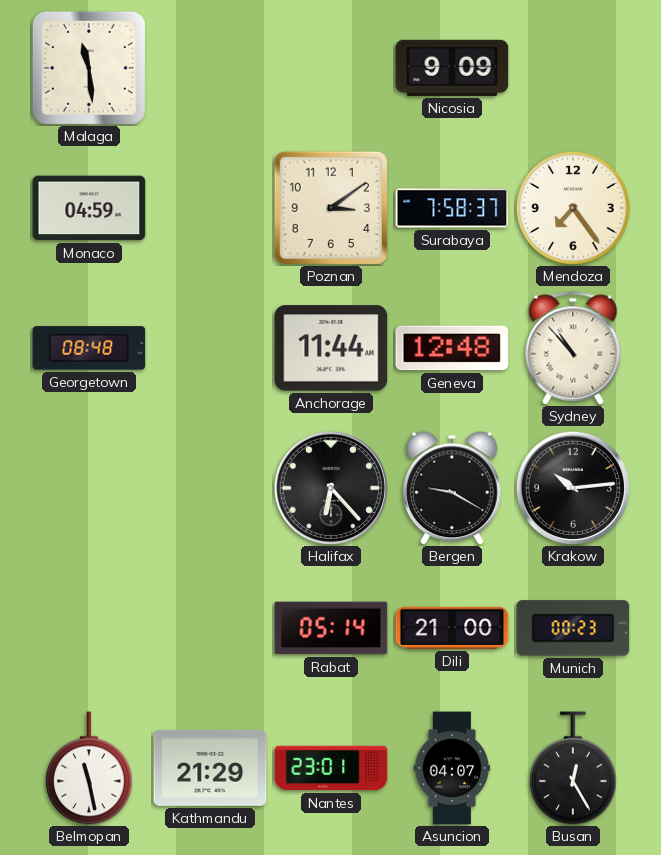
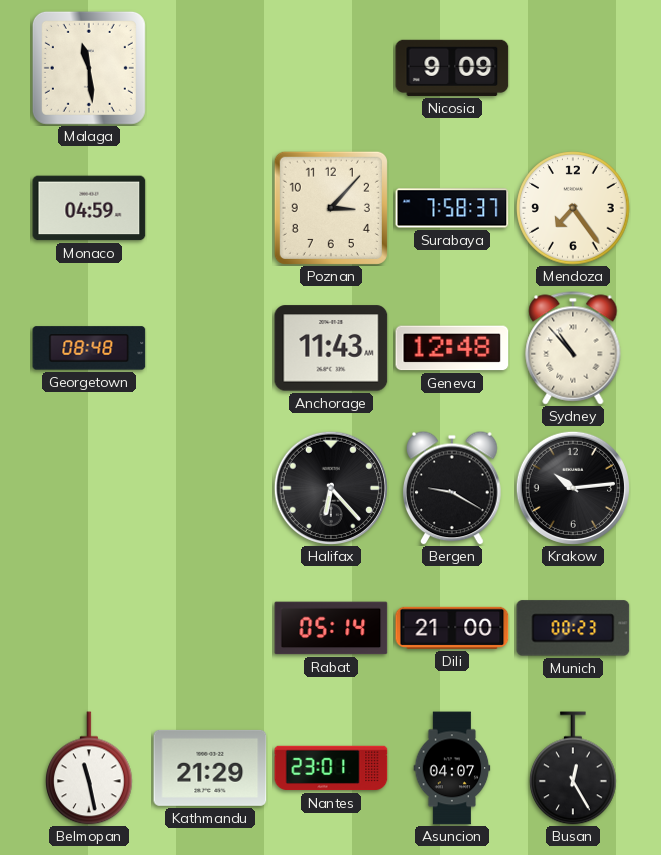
Poznan: 3:09 -> 3:07
Anchorage: 11:44 -> 11:43
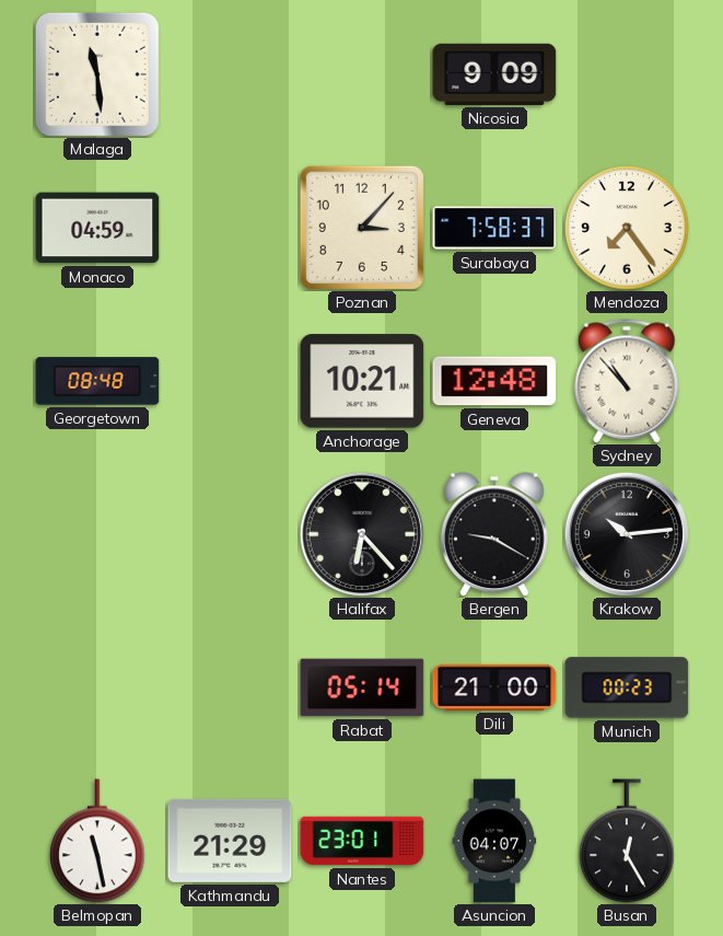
Anchorage: 11:43 -> 10:21
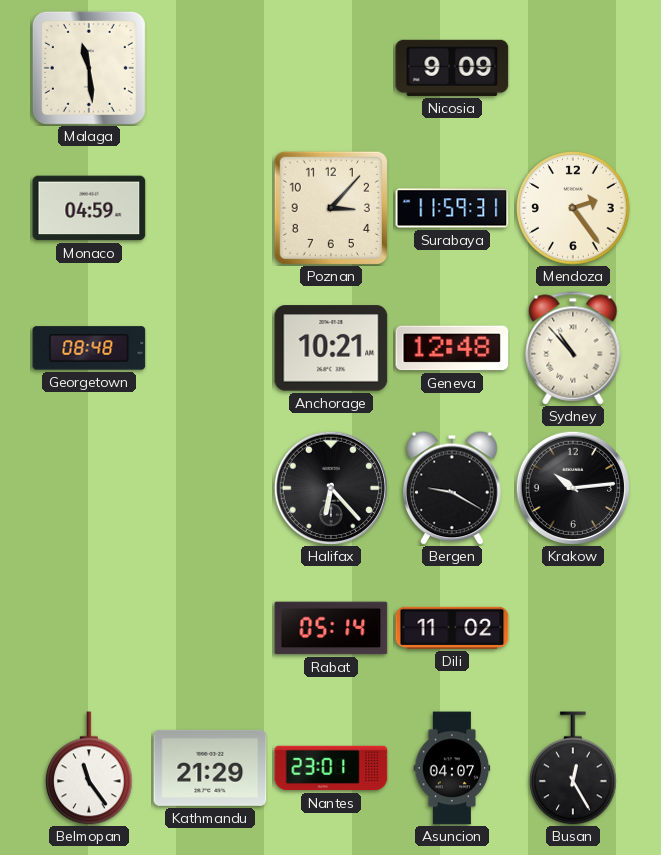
Surabaya: 7:58 -> 11:59
Mendoza: 7:24 -> 2:24
Dili: 21:00 -> 11:02
Munich: 00:23 -> none
Belmopan: 11:28 -> 11:24
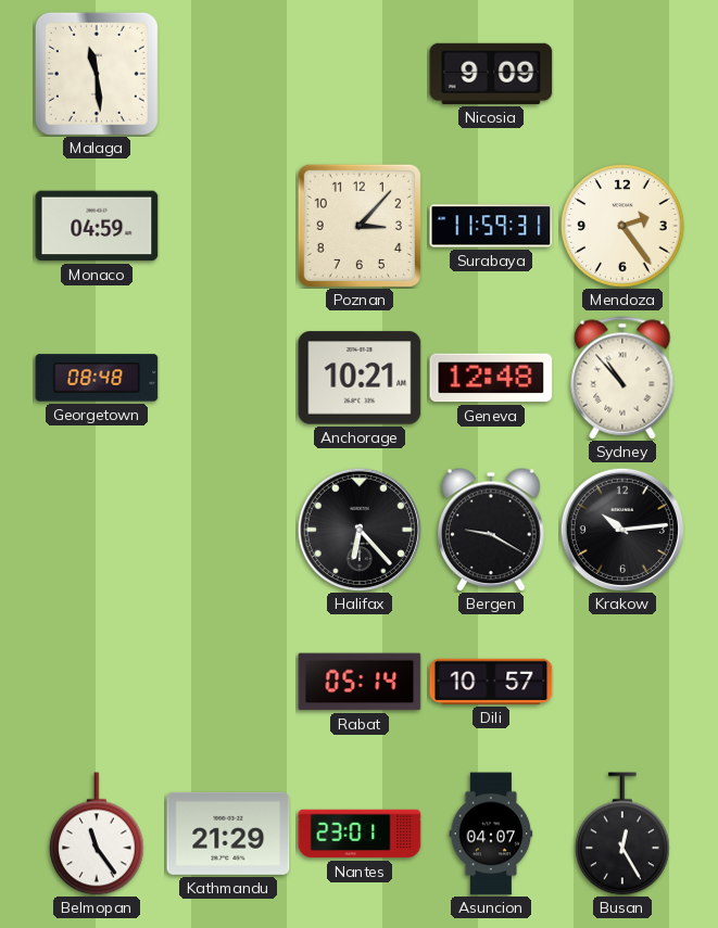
Dili: 11:02 -> 10:57
